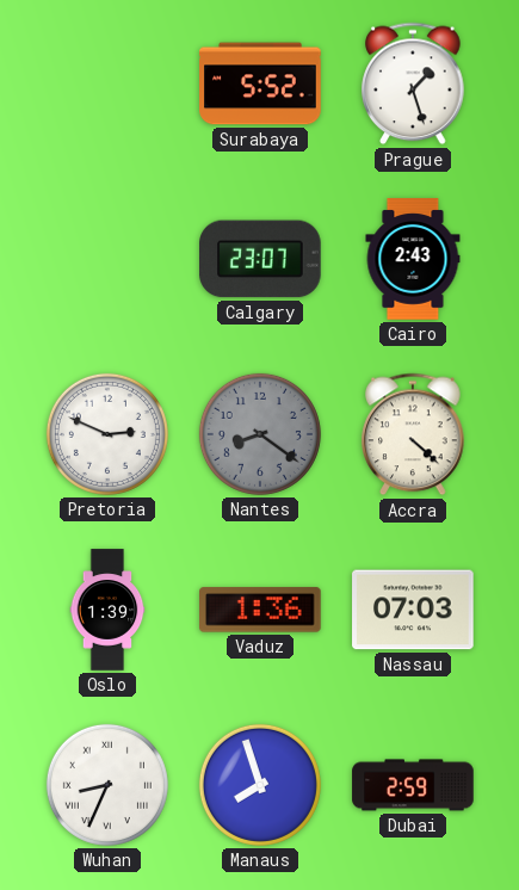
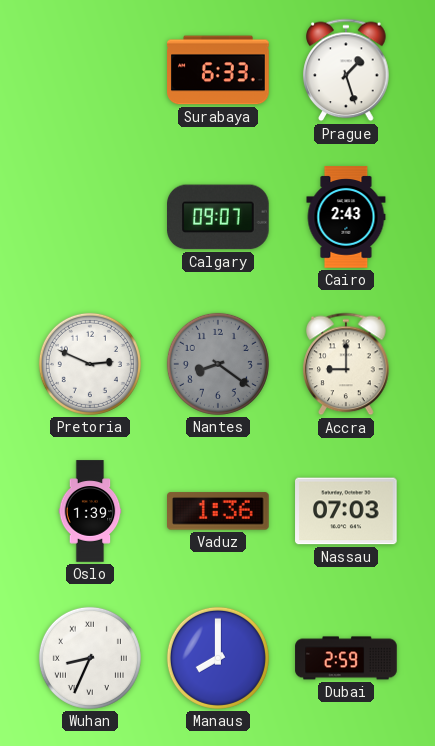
Surabaya: 5:52 -> 6:33
Calgary: 23:07 -> 09:07
Accra: 4:22 -> 9:00
Manaus: 7:57 -> 8:00
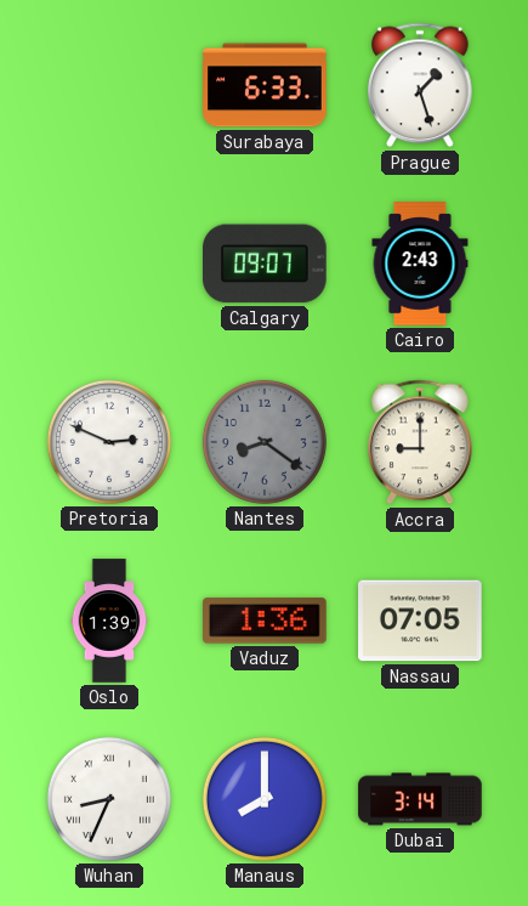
Nassau: 07:03 -> 07:05
Dubai: 2:59 -> 3:14
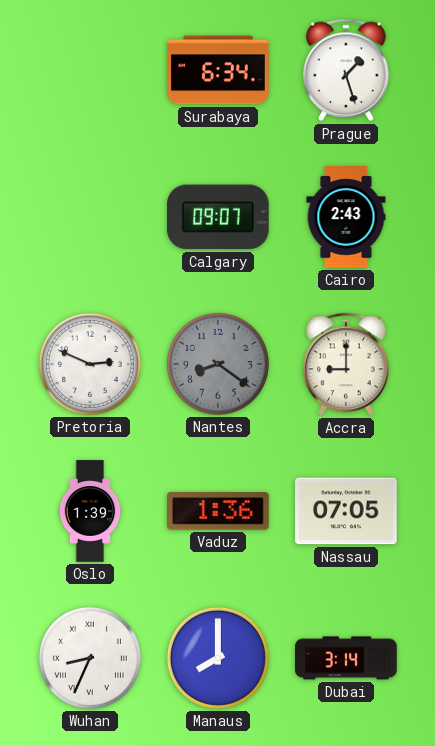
Surabaya: 6:33 -> 6:34
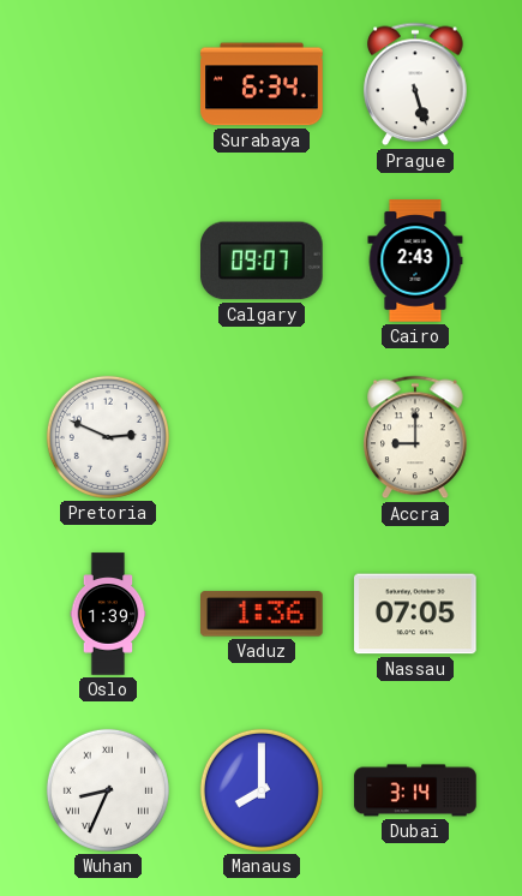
Prague: 1:27 -> 5:27
Nantes: 8:21 -> none
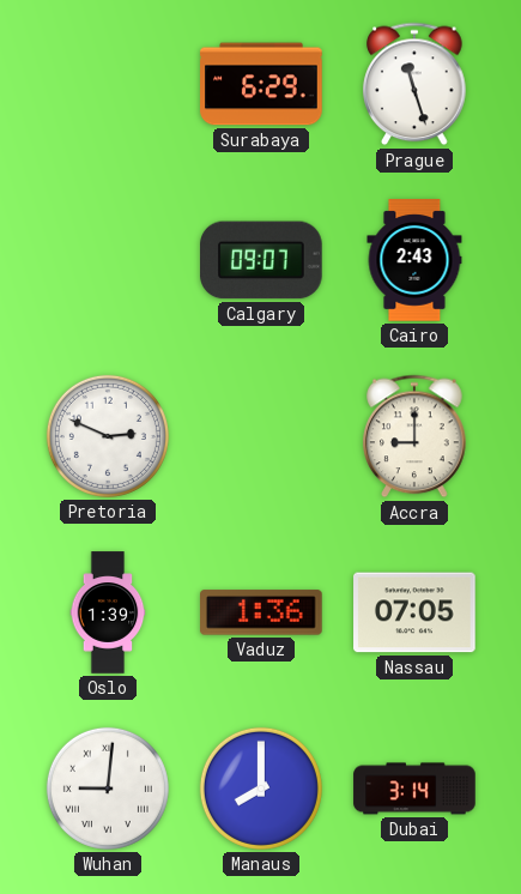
Surabaya: 6:34 -> 6:29
Prague: 5:27 -> 11:27
Wuhan: 8:34 -> 9:01
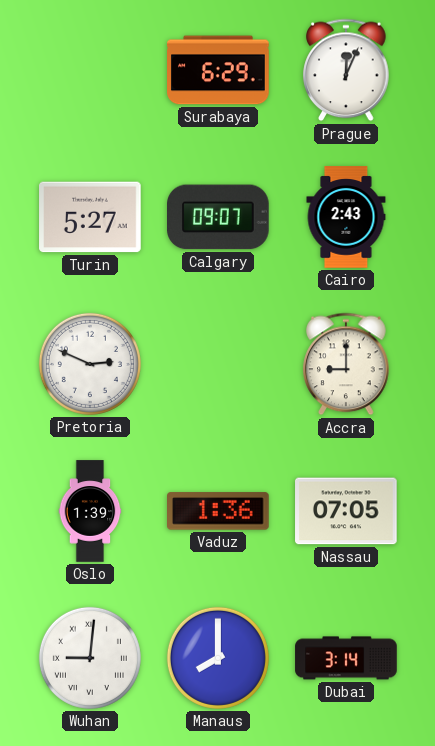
Prague: 11:27 -> 12:04
Turin: none -> 5:27
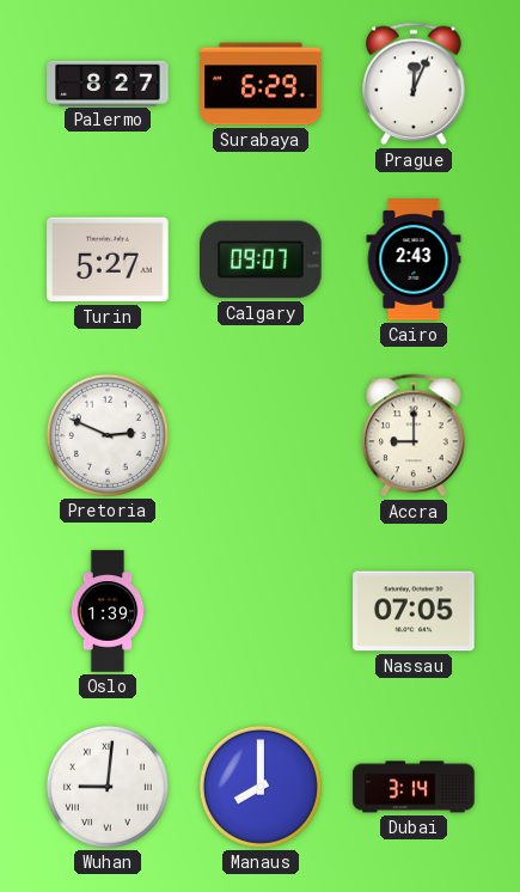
Palermo: none -> 8:27
Vaduz: 1:36 -> none
